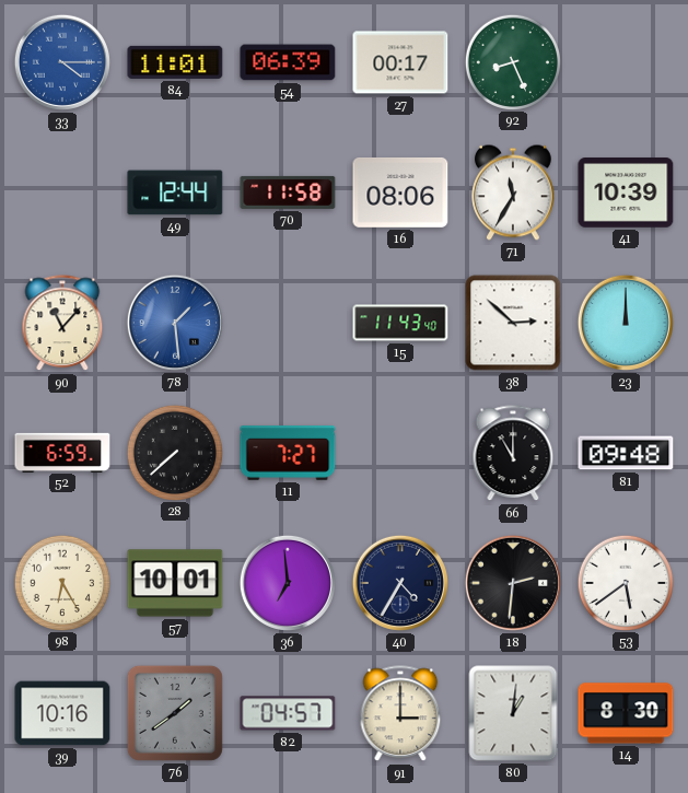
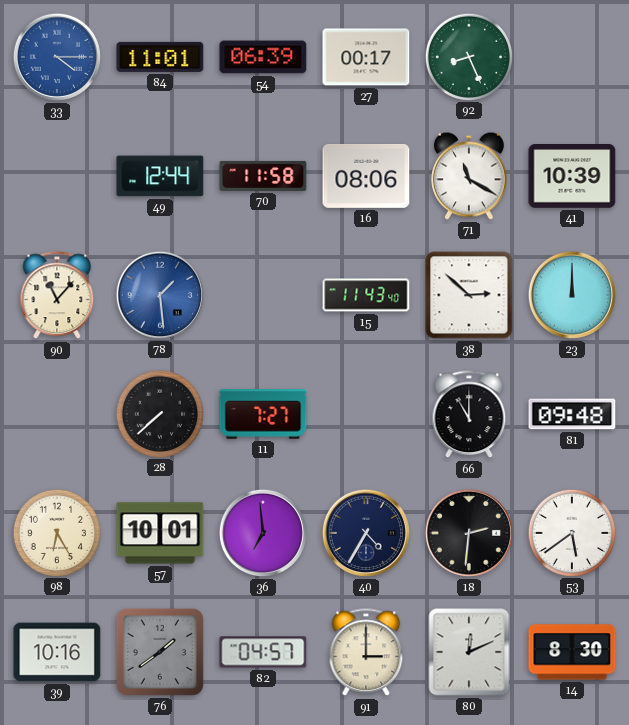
71: 11:35 -> 11:20
52: 6:59 -> none
80: 1:01 -> 12:11
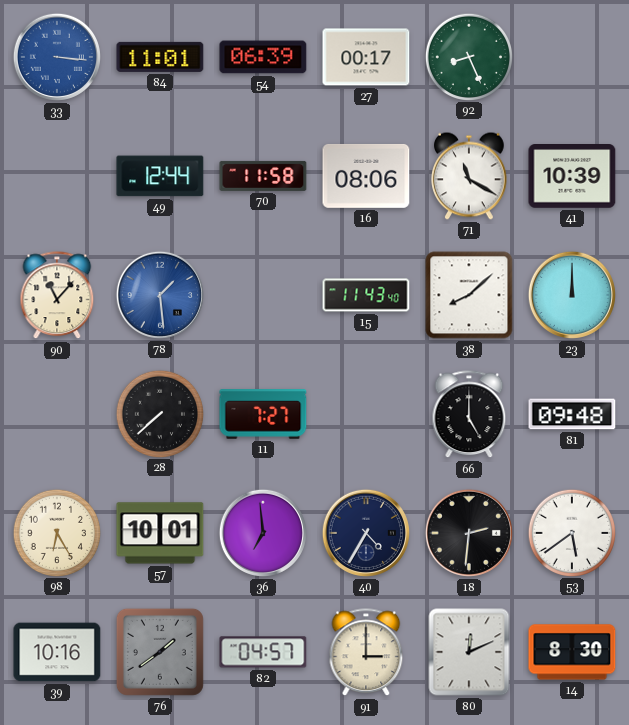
33: 4:15 -> 3:16
38: 2:52 -> 8:08
66: 11:00 -> 5:00
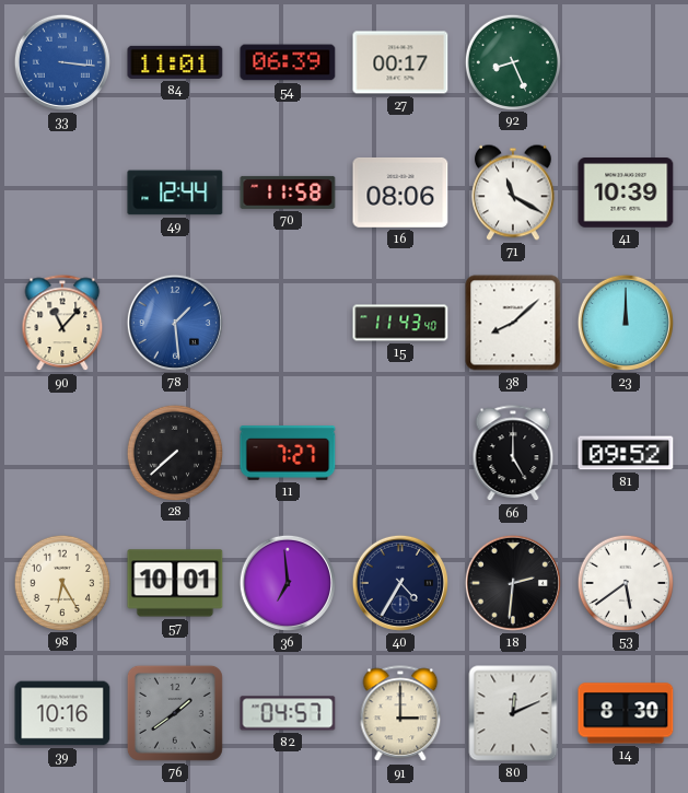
81: 09:48 -> 09:52
